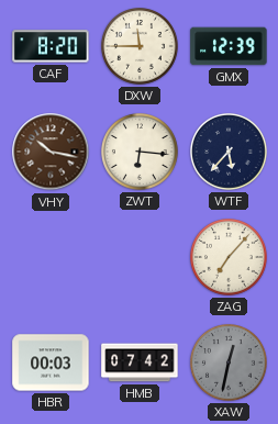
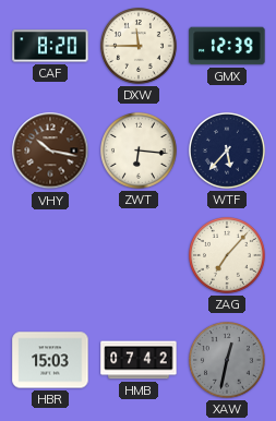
HBR: 00:03 -> 15:03
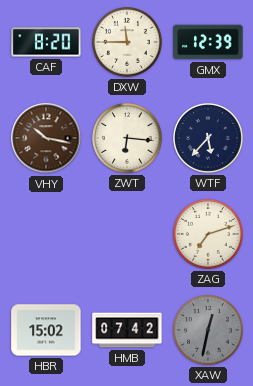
ZAG: 7:07 -> 7:12
HBR: 15:03 -> 15:02
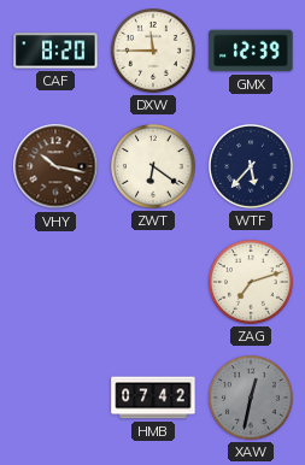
ZWT: 6:16 -> 6:21
HBR: 15:02 -> none
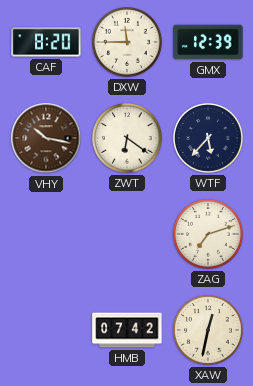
XAW dial: grey -> cream
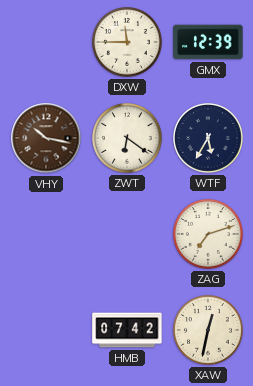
CAF: 8:20 -> none
WTF: 5:37 -> 5:35
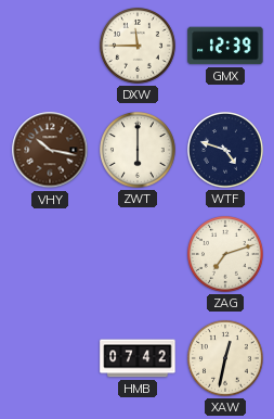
ZWT: 6:21 -> 6:00
WTF: 5:35 -> 4:48
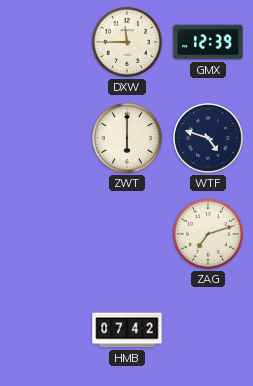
VHY: 10:17 -> none
XAW: 12:32 -> none
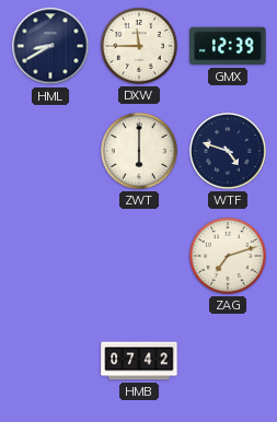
HML: none -> 8:40
